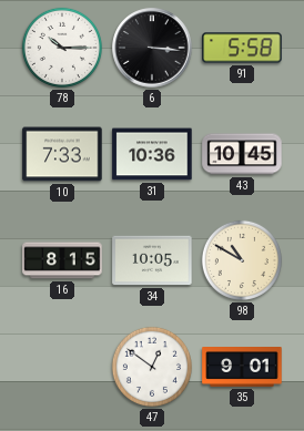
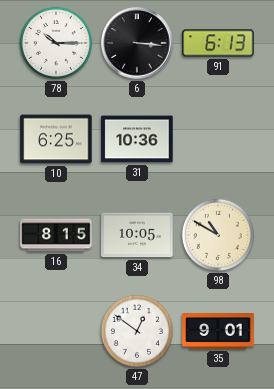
91: 5:58 -> 6:13
10: 7:33 -> 6:25
43: 10:45 -> none
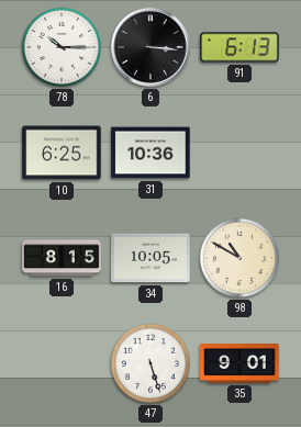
47: 12:51 -> 5:27
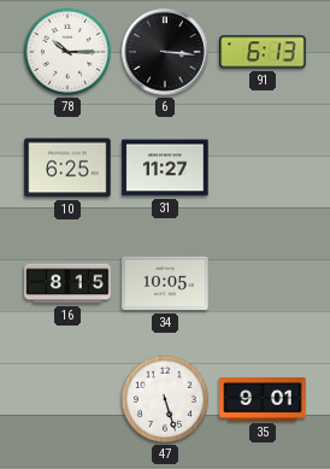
31: 10:36 -> 11:27
98: 10:50 -> none
